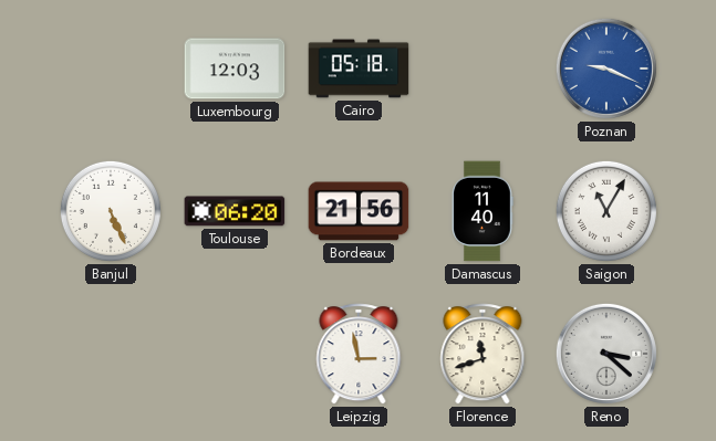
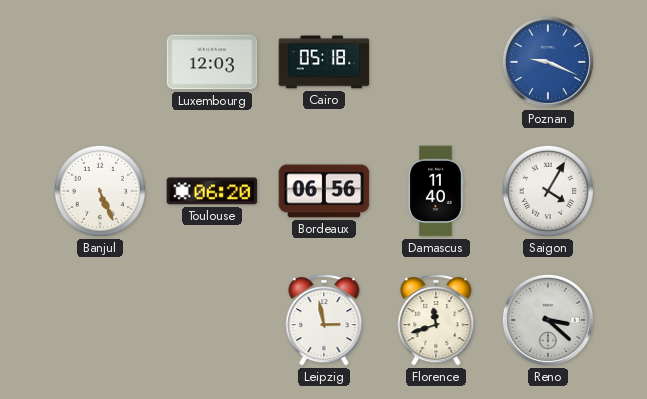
Bordeaux: 21:56 -> 06:56
Saigon: 11:05 -> 4:05
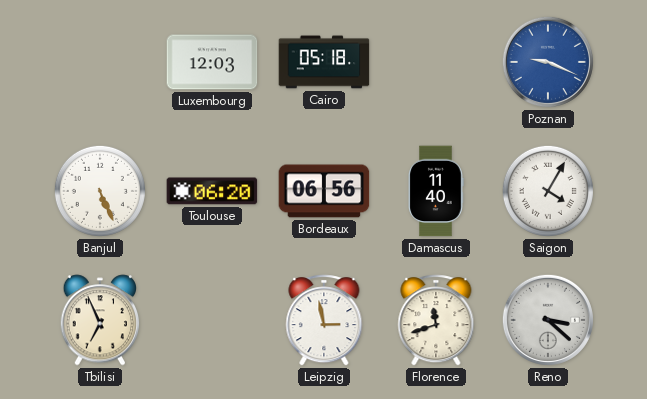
Tbilisi: none -> 6:56
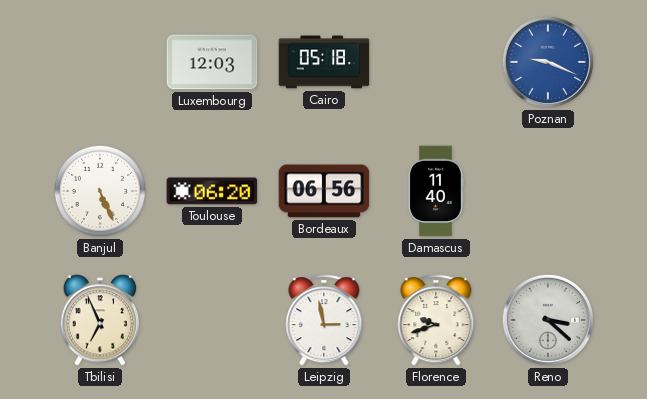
Saigon: 4:05 -> none
Florence: 11:42 -> 9:42
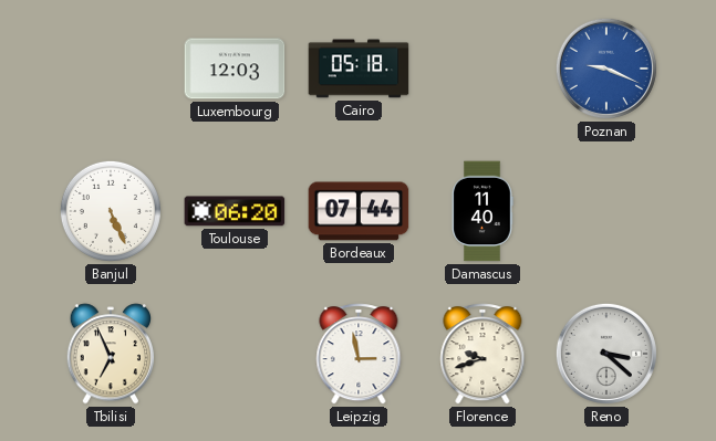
Bordeaux: 06:56 -> 07:44
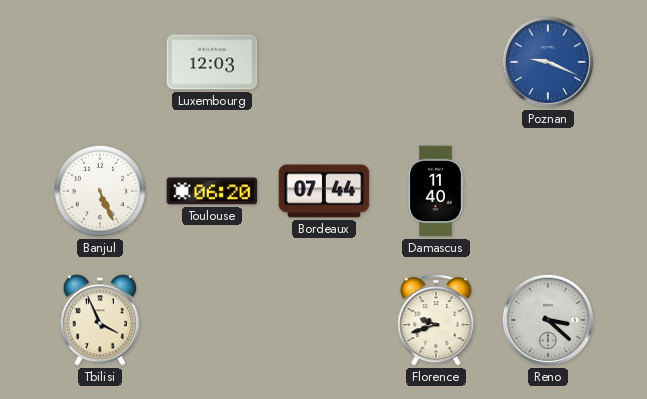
Cairo: 05:18 -> none
Tbilisi: 6:56 -> 3:56
Leipzig: 2:58 -> none
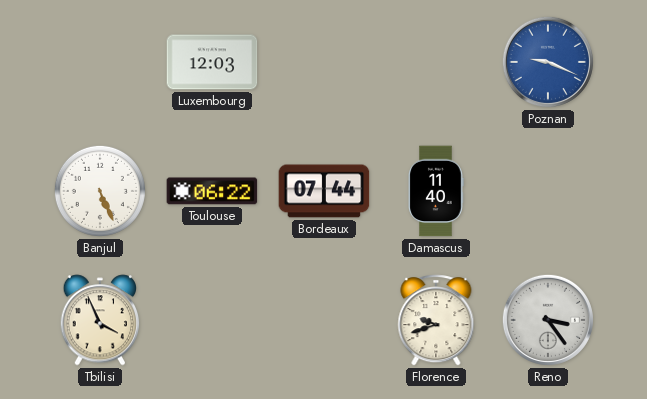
Toulouse: 06:20 -> 06:22
Reno: 3:22 -> 3:24
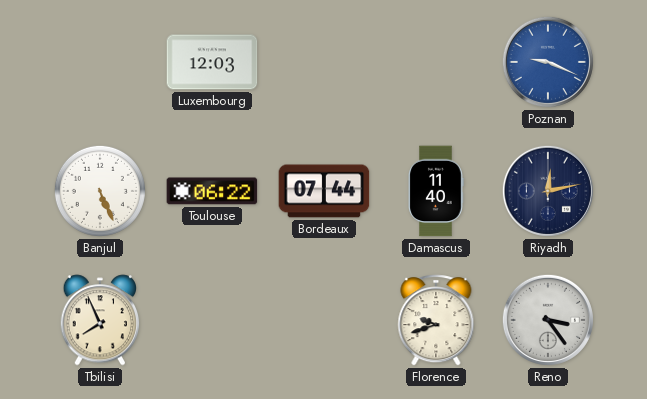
Riyadh: none -> 12:13
Tbilisi: 3:56 -> 7:56
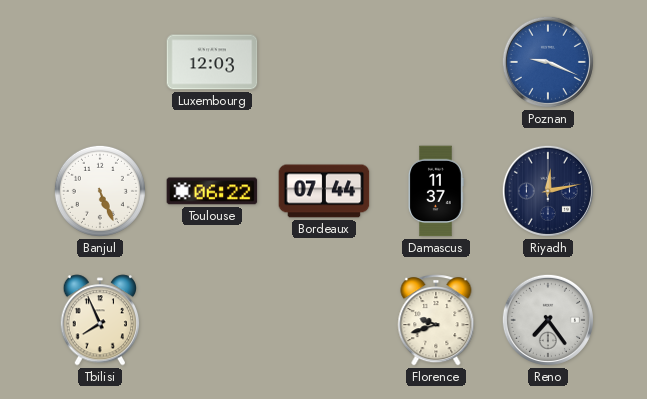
Damascus: 11:40 -> 11:37
Reno: 3:24 -> 7:24
